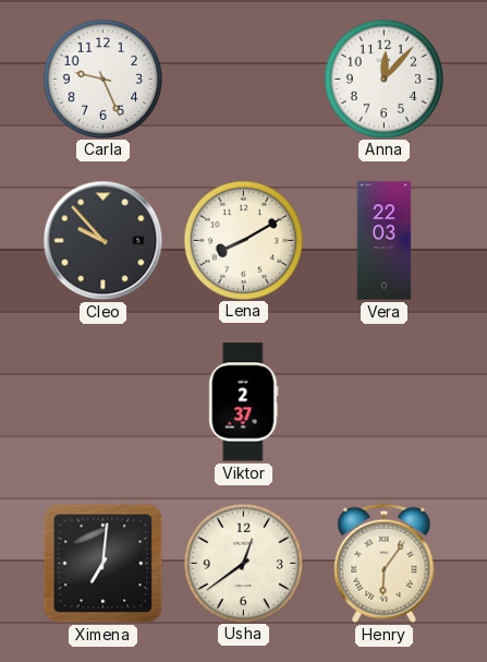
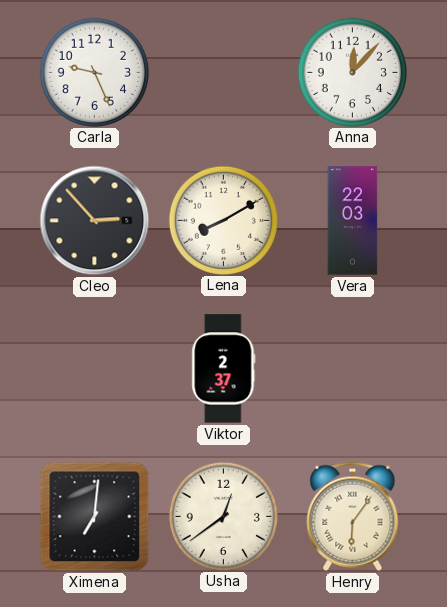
Cleo: 9:53 -> 2:53
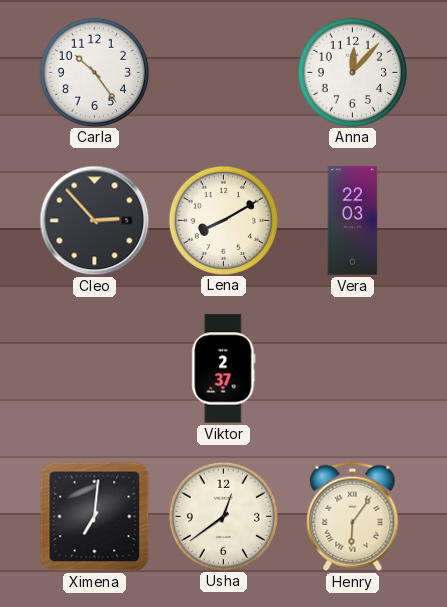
Carla: 9:26 -> 10:24
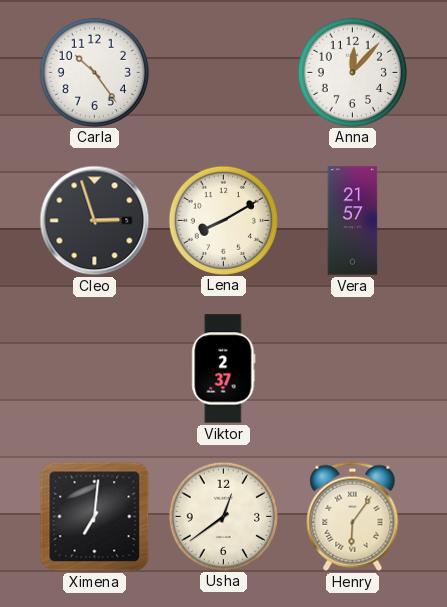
Cleo: 2:53 -> 2:57
Vera: 22:03 -> 21:57
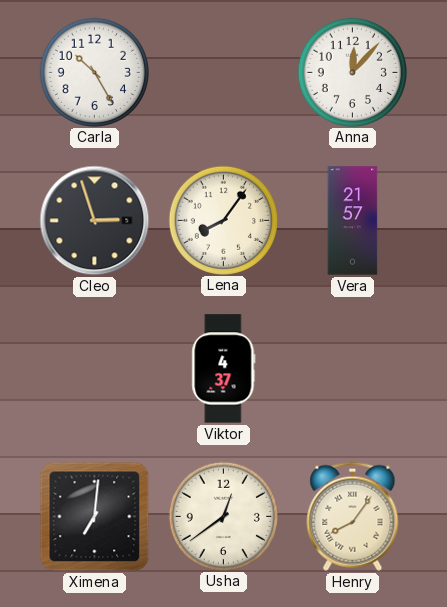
Carla: 10:24 -> 10:25
Lena: 8:10 -> 8:06
Viktor: 2:37 -> 4:37
Henry: 6:06 -> 8:06
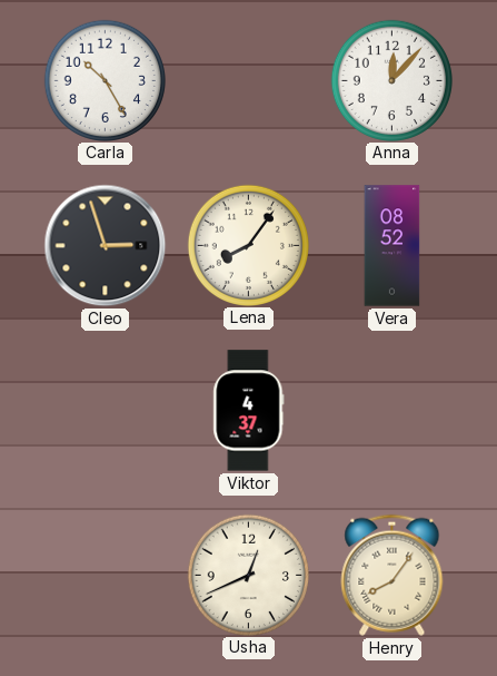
Vera: 21:57 -> 08:52
Ximena: 7:01 -> none
Usha: 12:39 -> 12:41
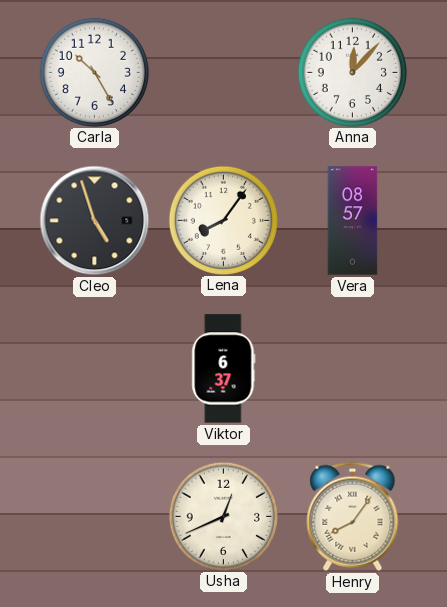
Cleo: 2:57 -> 4:57
Vera: 08:52 -> 08:57
Viktor: 4:37 -> 6:37
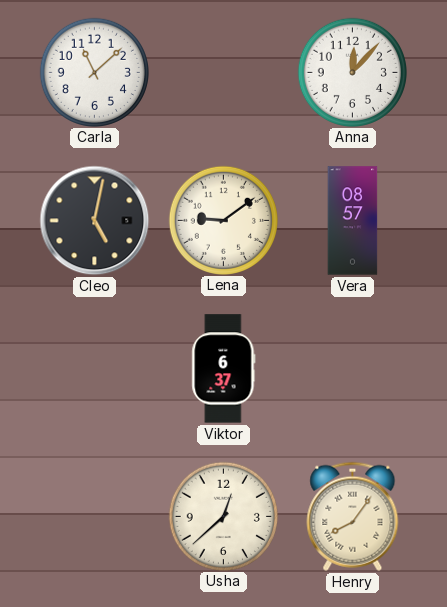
Carla: 10:25 -> 11:08
Cleo: 4:57 -> 5:02
Lena: 8:06 -> 9:09
Usha: 12:41 -> 12:38
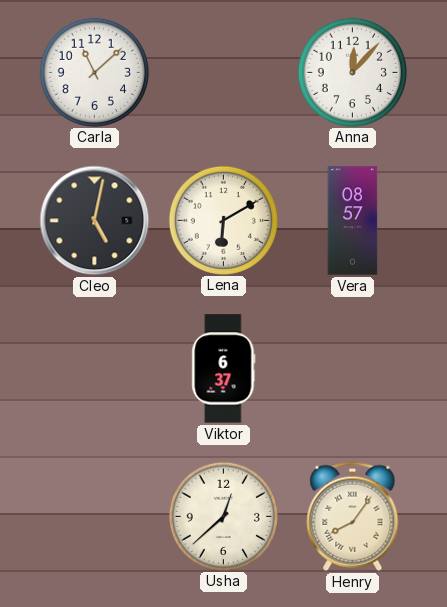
Lena: 9:09 -> 6:10
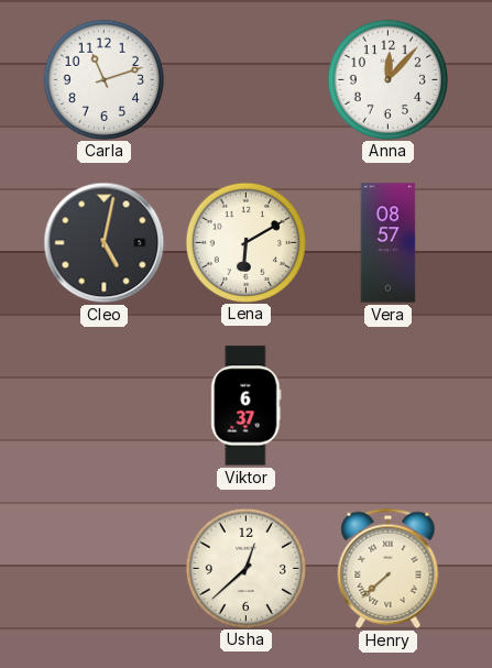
Carla: 11:08 -> 11:12
Henry: 8:06 -> 7:38
